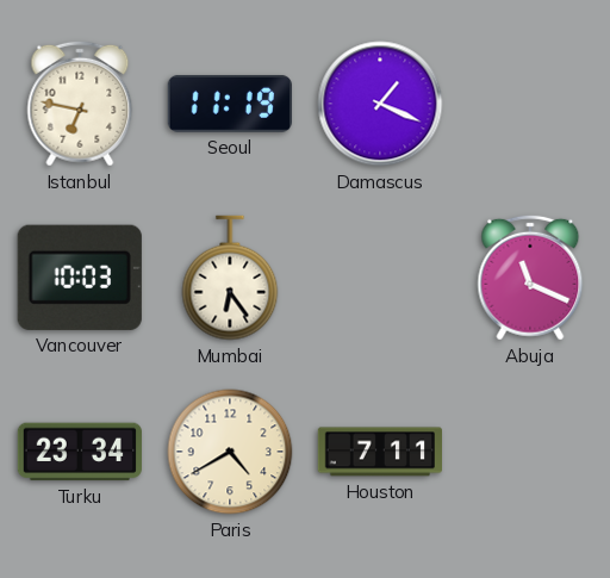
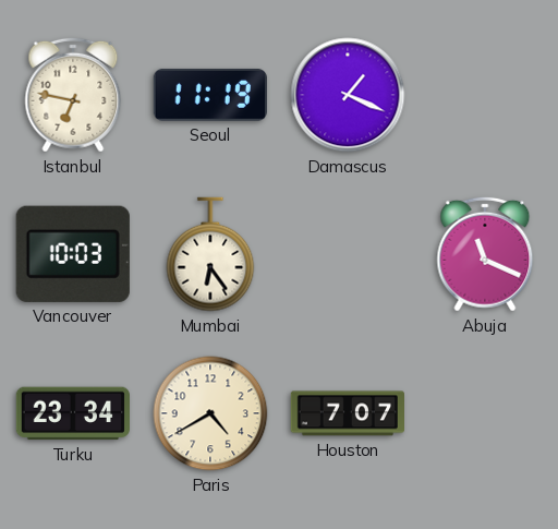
Houston: 7:11 -> 7:07
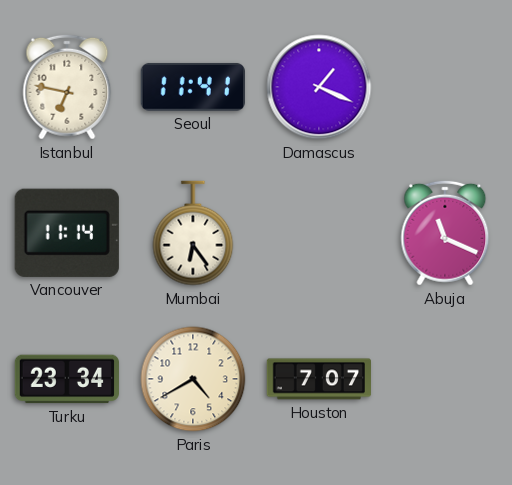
Seoul: 11:19 -> 11:41
Vancouver: 10:03 -> 11:14
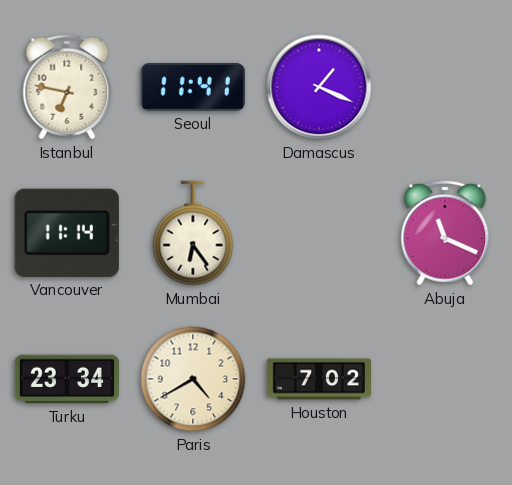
Houston: 7:07 -> 7:02
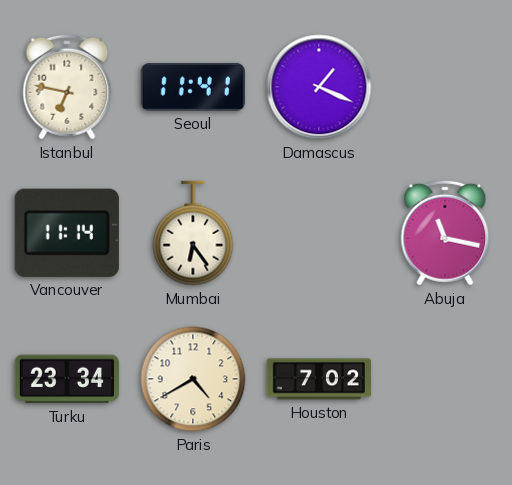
Abuja: 11:19 -> 11:17
